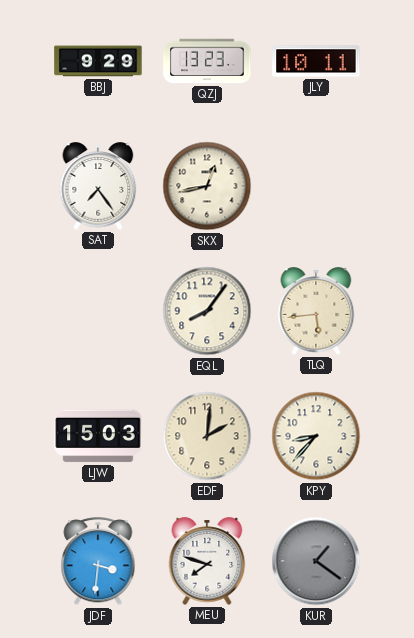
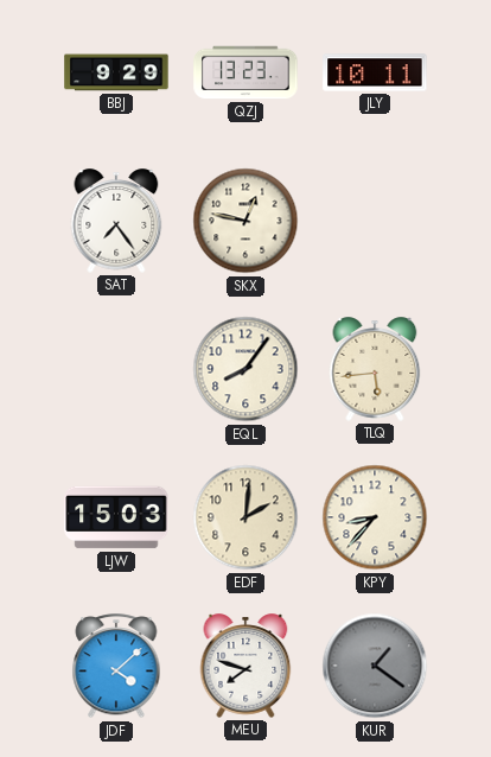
SKX: 12:43 -> 12:47
JDF: 3:31 -> 4:08
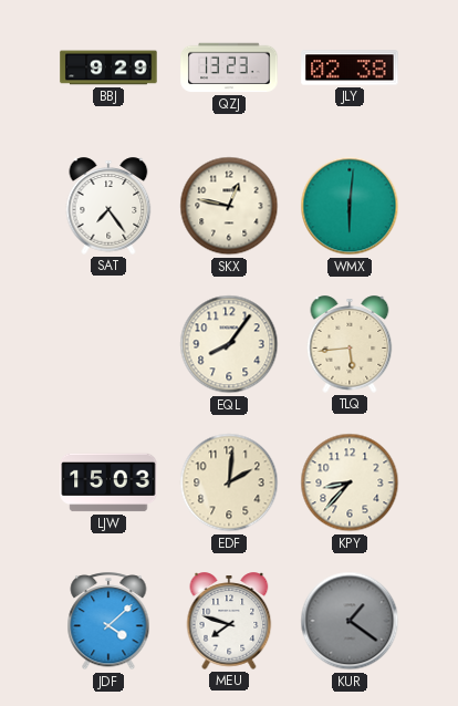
JLY: 10:11 -> 02:38
WMX: none -> 6:01
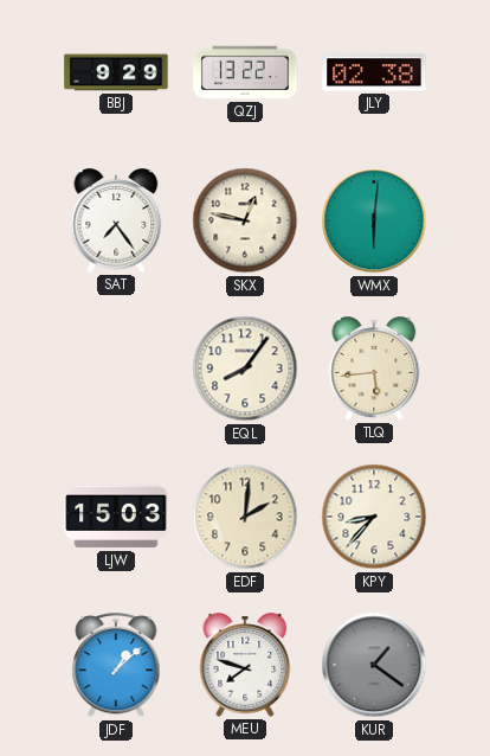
QZJ: 13:23 -> 13:22
JDF: 4:08 -> 1:08
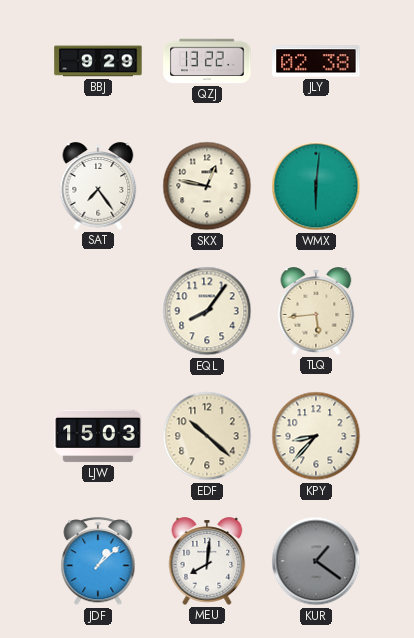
EDF: 2:01 -> 10:22
MEU: 7:48 -> 8:01
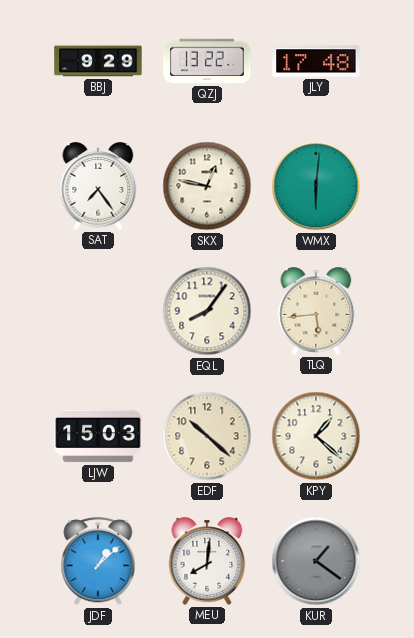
JLY: 02:38 -> 17:48
KPY: 8:37 -> 1:22
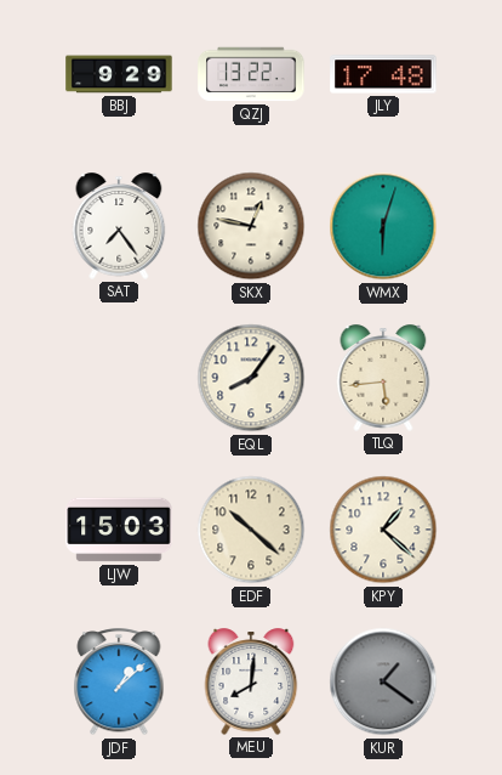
WMX: 6:01 -> 6:03
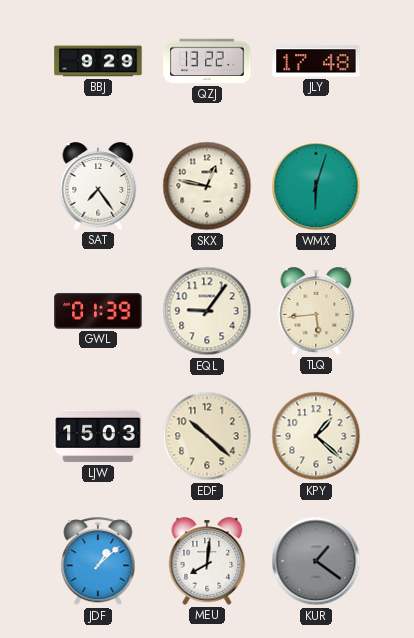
GWL: none -> 01:39
EQL: 8:06 -> 9:06
